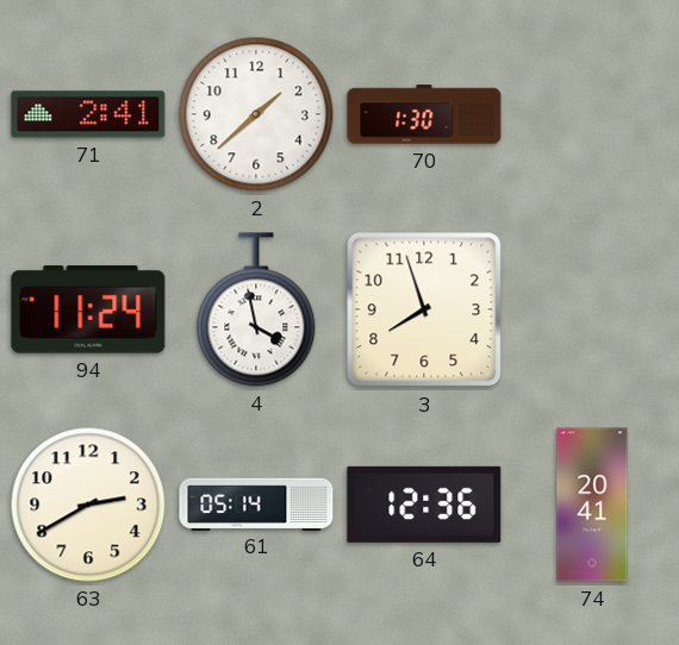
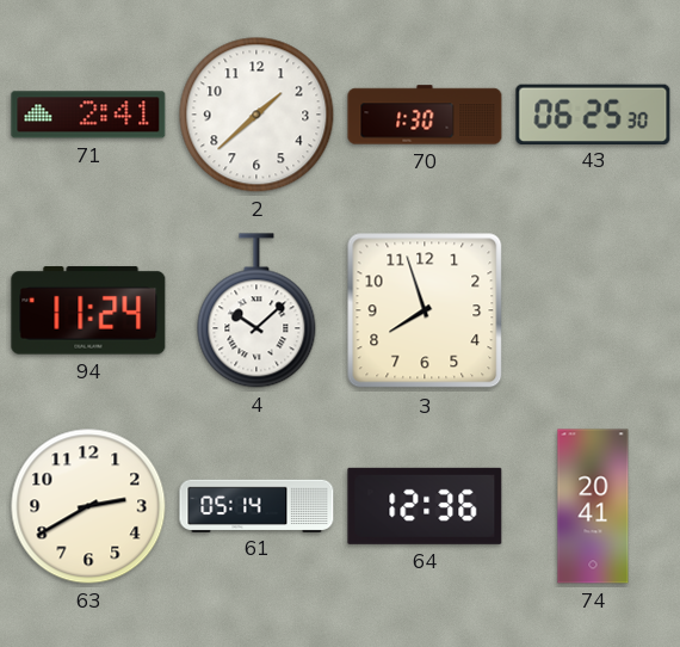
43: none -> 06:25
4: 3:58 -> 10:08
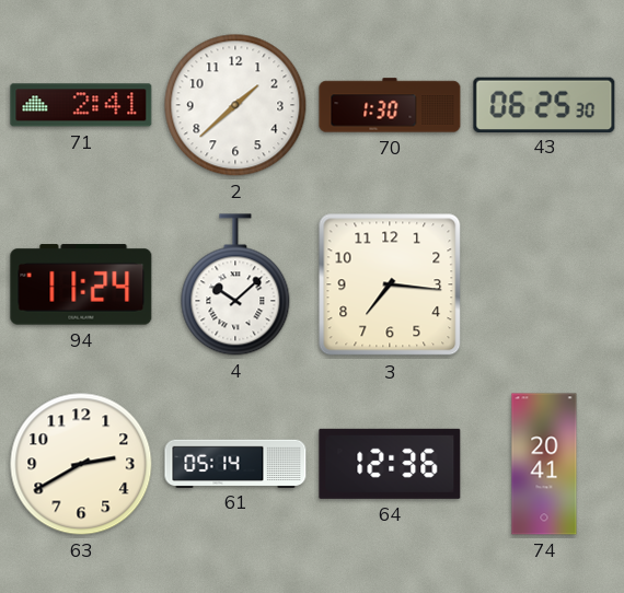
3: 7:57 -> 7:16
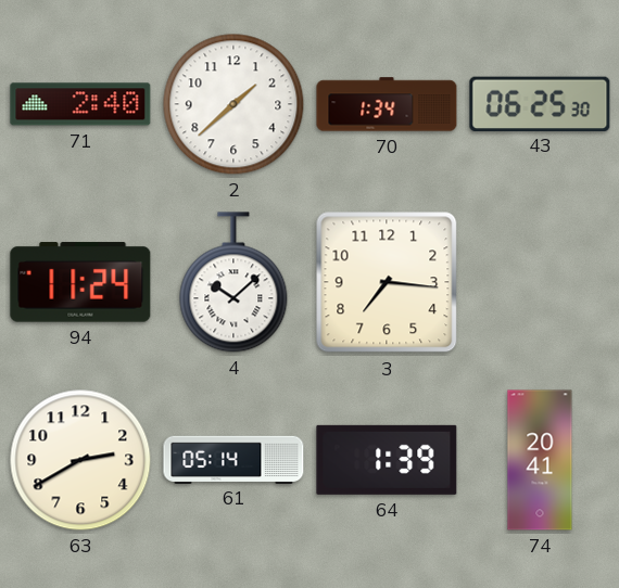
71: 2:41 -> 2:40
70: 1:30 -> 1:34
64: 12:36 -> 1:39
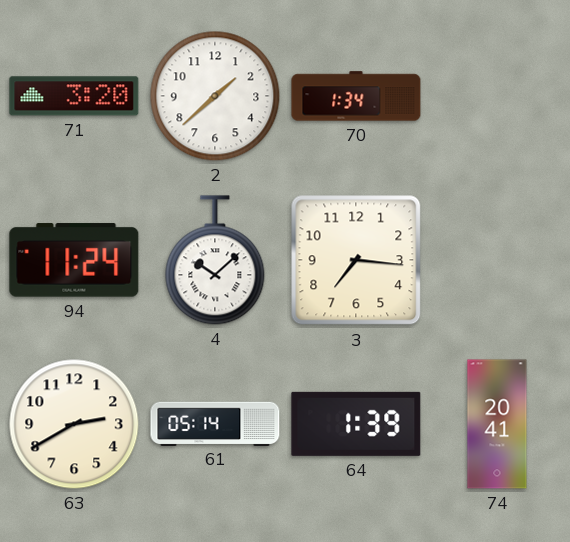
71: 2:40 -> 3:20
43: 06:25 -> none
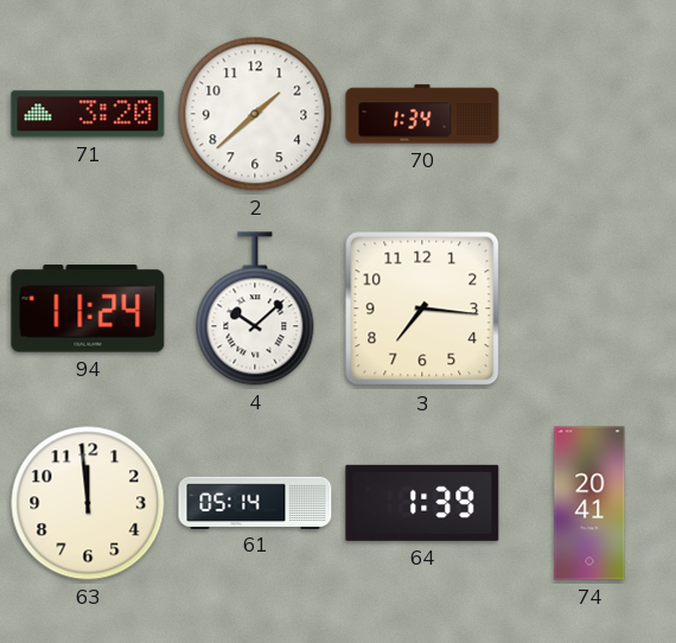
63: 2:40 -> 11:59
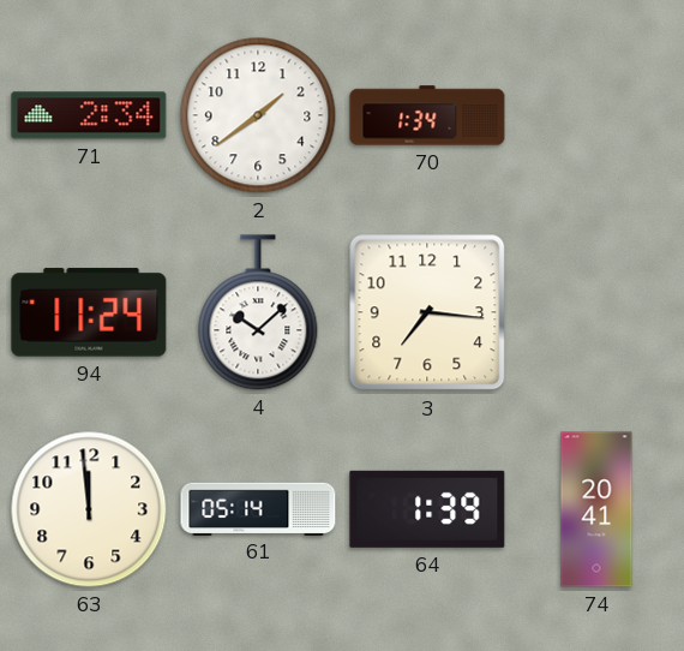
71: 3:20 -> 2:34
2: 1:38 -> 1:39
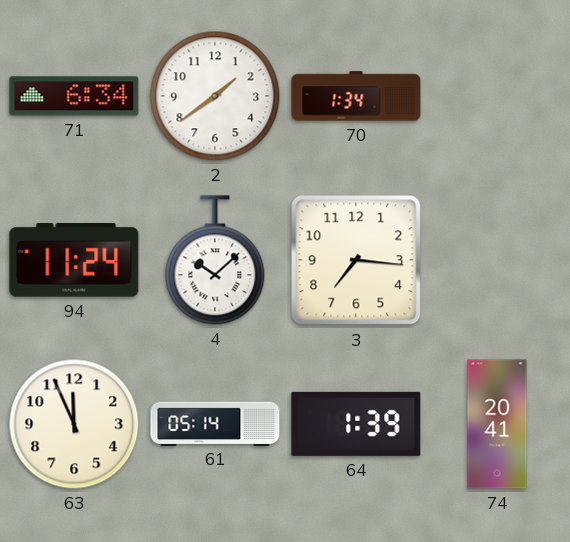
71: 2:34 -> 6:34
63: 11:59 -> 11:56
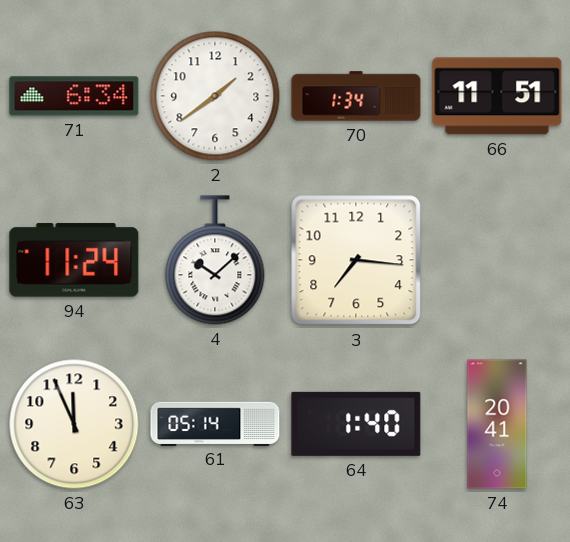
66: none -> 11:51
64: 1:39 -> 1:40
